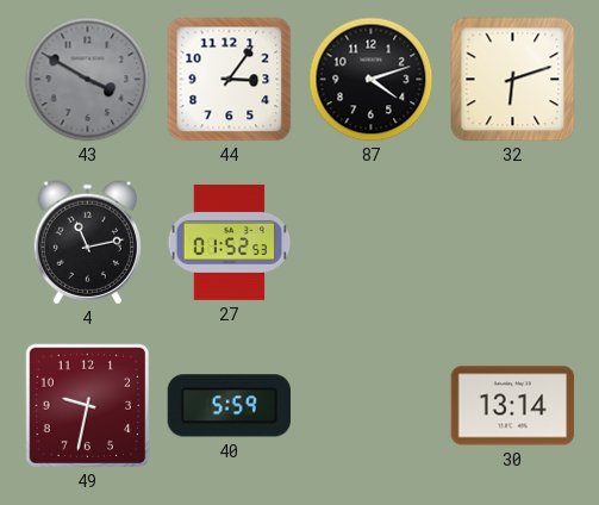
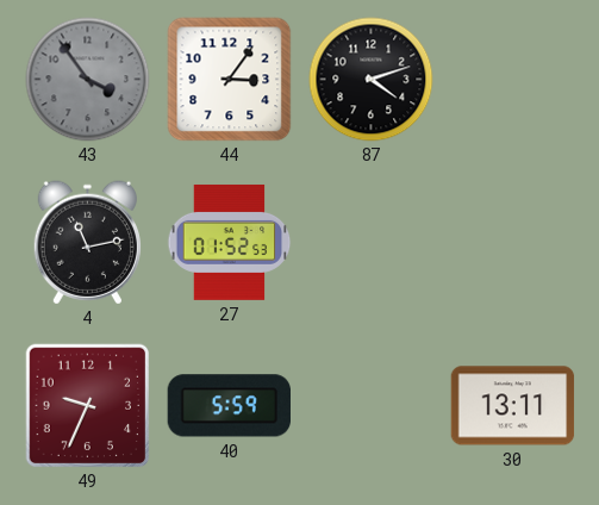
43: 3:50 -> 3:54
32: 6:12 -> none
49: 9:32 -> 9:34
30: 13:14 -> 13:11
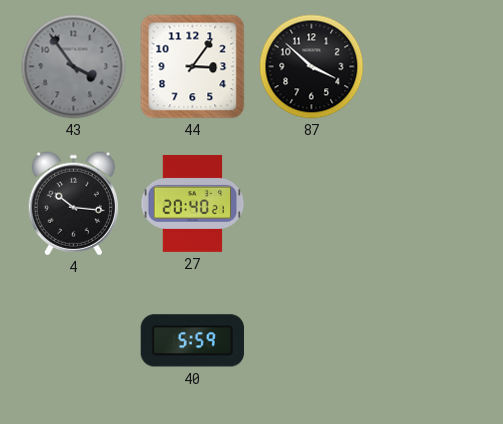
87: 4:12 -> 3:52
4: 11:13 -> 10:16
27: 01:52 -> 20:40
49: 9:34 -> none
30: 13:11 -> none
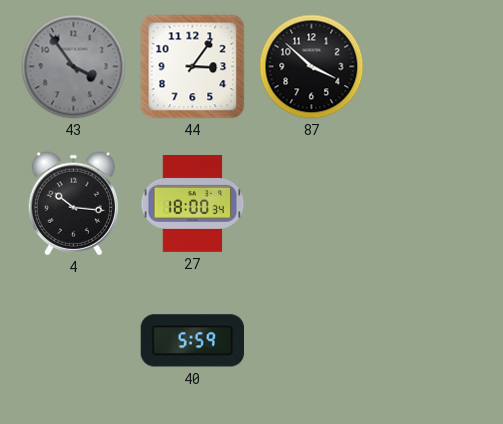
27: 20:40 -> 18:00
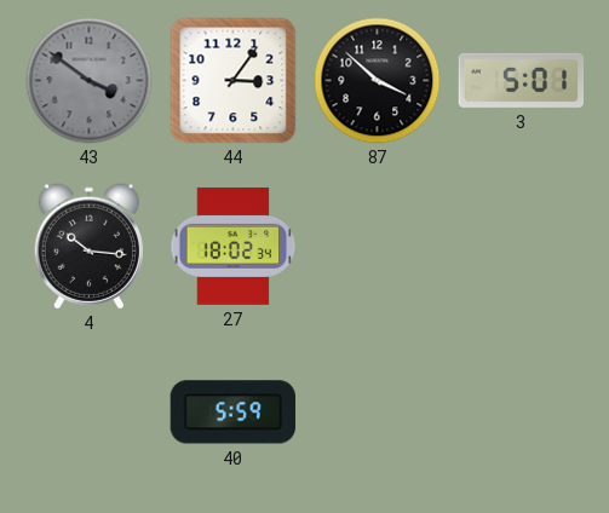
43: 3:54 -> 3:51
3: none -> 5:01
27: 18:00 -> 18:02
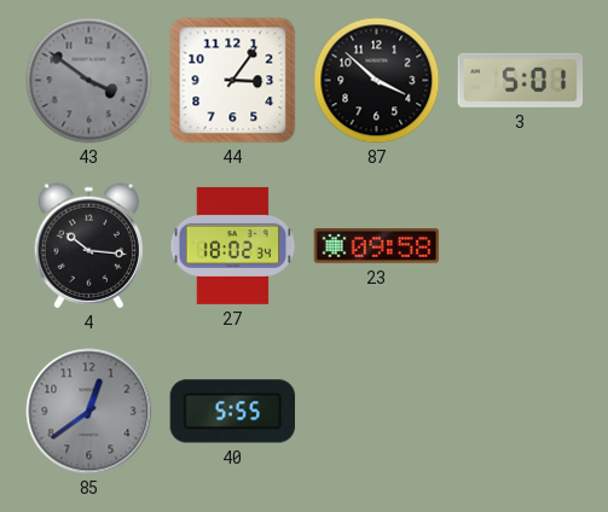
23: none -> 09:58
85: none -> 12:39
40: 5:59 -> 5:55
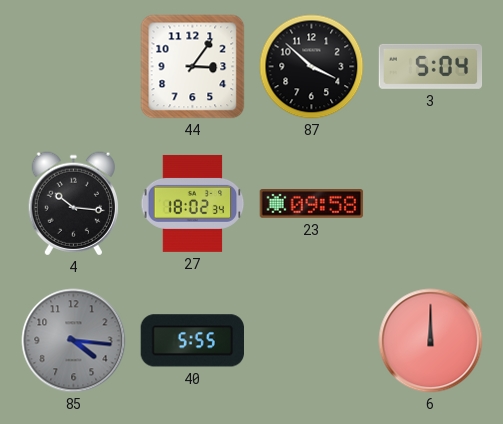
43: 3:51 -> none
3: 5:01 -> 5:04
85: 12:39 -> 4:16
6: none -> 12:00
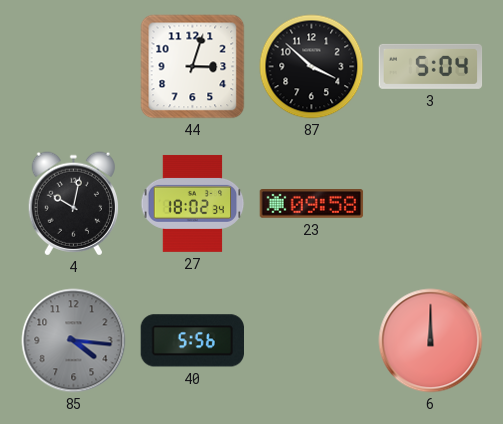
44: 3:06 -> 3:03
4: 10:16 -> 10:02
40: 5:55 -> 5:56
